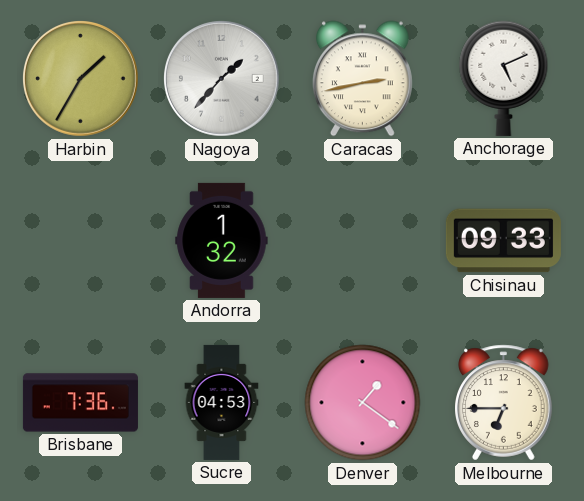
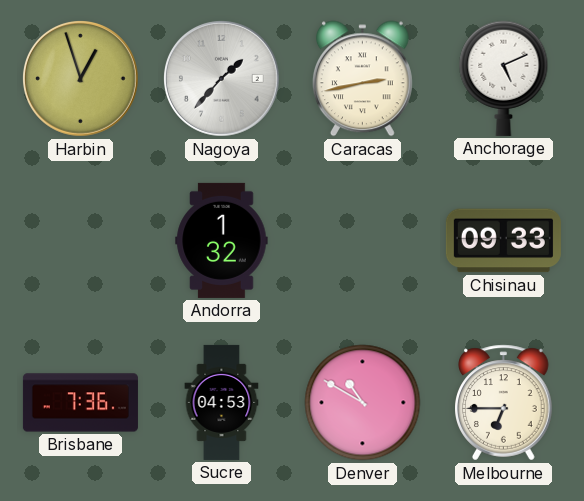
Harbin: 1:35 -> 12:57
Denver: 1:21 -> 10:50
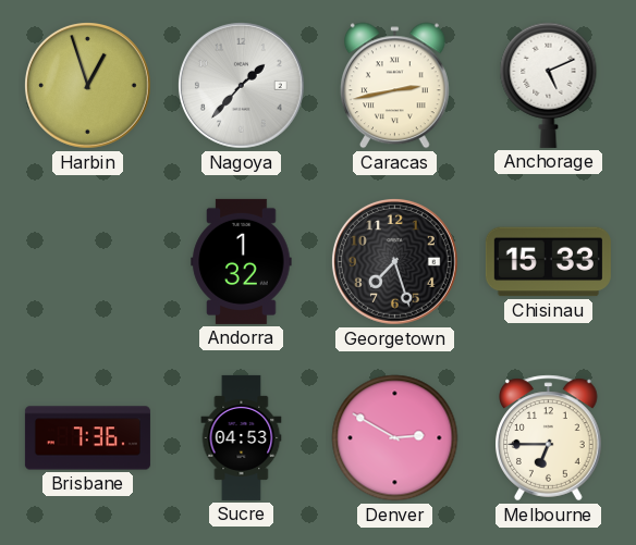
Georgetown: none -> 7:27
Chisinau: 09:33 -> 15:33
Denver: 10:50 -> 2:50
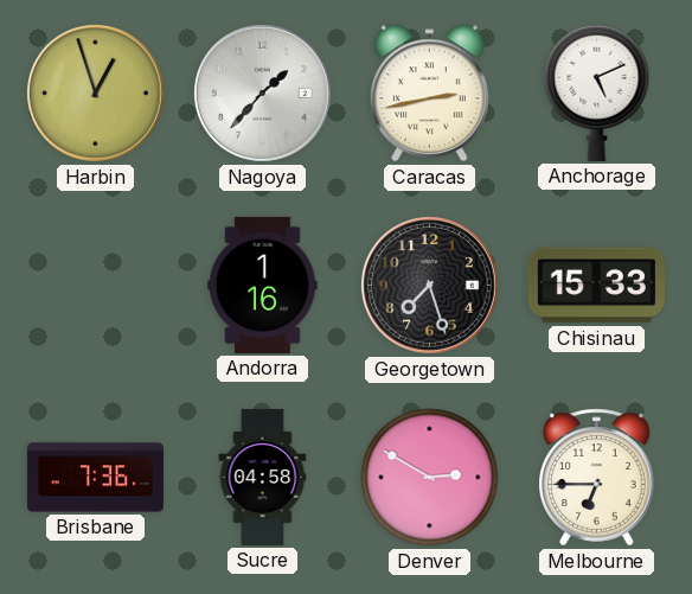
Andorra: 1:32 -> 1:16
Sucre: 04:53 -> 04:58
